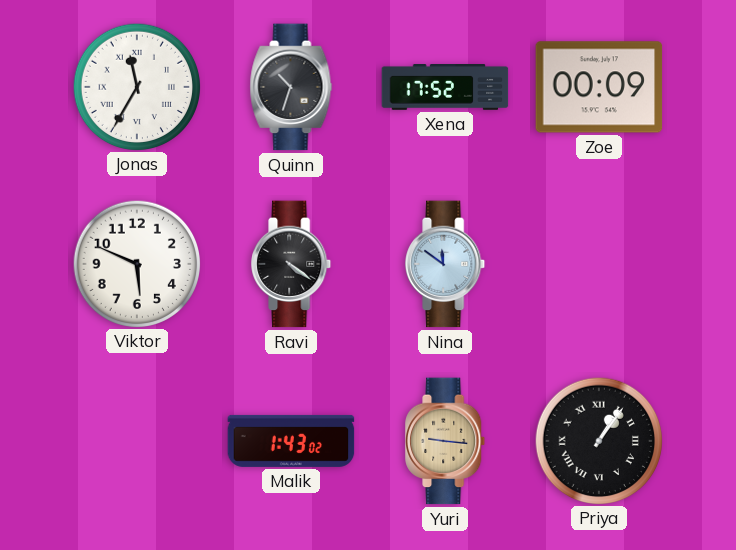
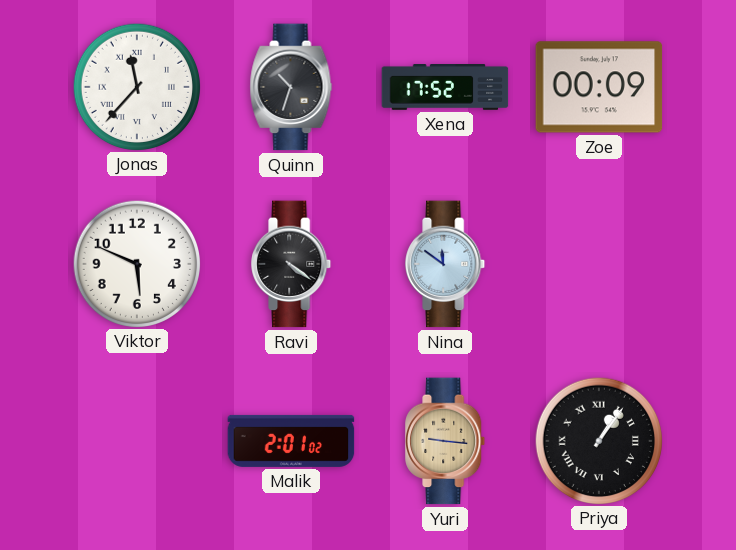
Jonas: 11:35 -> 11:37
Malik: 1:43 -> 2:01
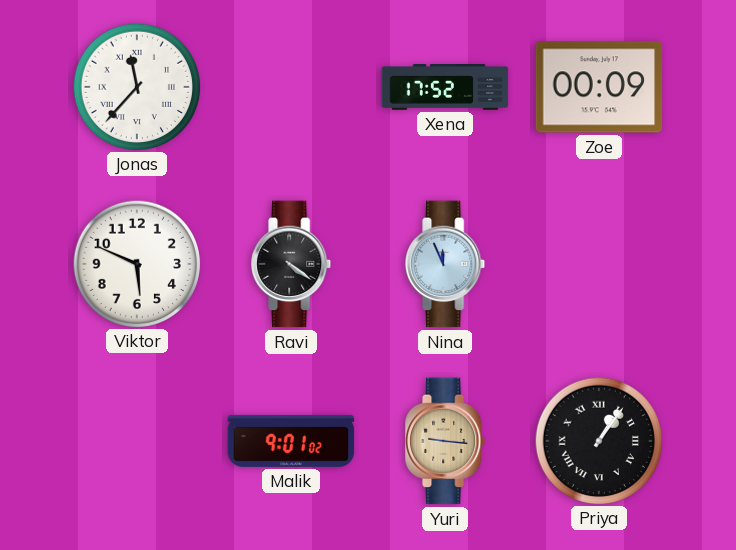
Quinn: 10:33 -> none
Nina: 11:51 -> 11:56
Malik: 2:01 -> 9:01
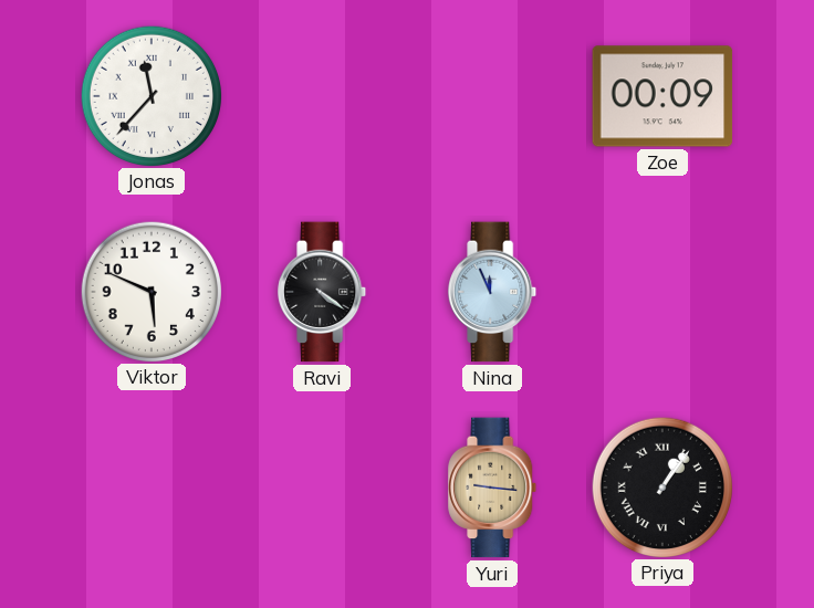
Xena: 17:52 -> none
Malik: 9:01 -> none
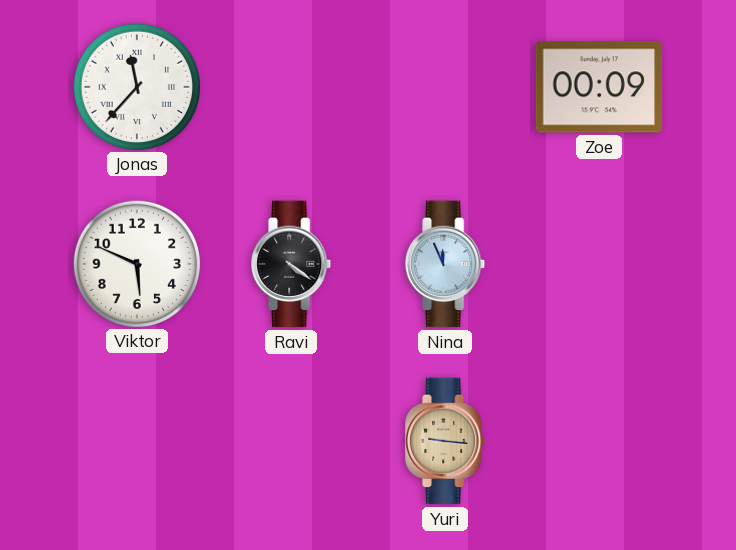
Priya: 1:06 -> none
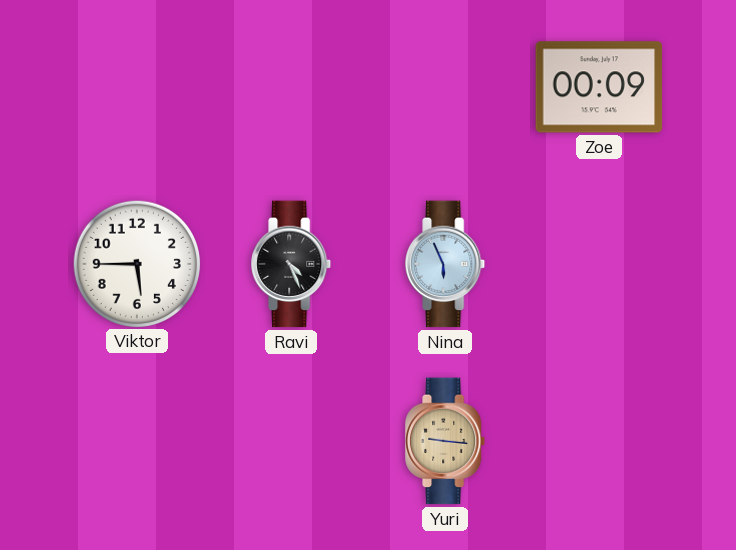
Jonas: 11:37 -> none
Viktor: 5:49 -> 5:45
Ravi: 4:21 -> 4:26
Nina: 11:56 -> 5:56
